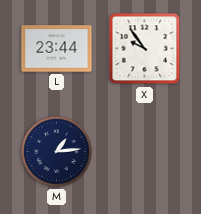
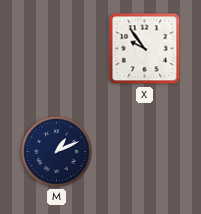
L: 23:44 -> none
M: 1:14 -> 1:11
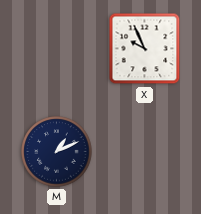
X: 9:54 -> 9:56
